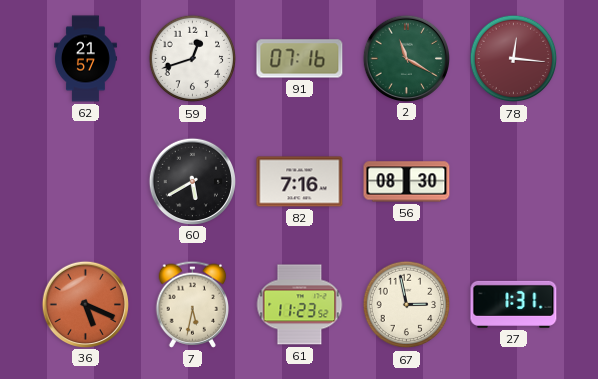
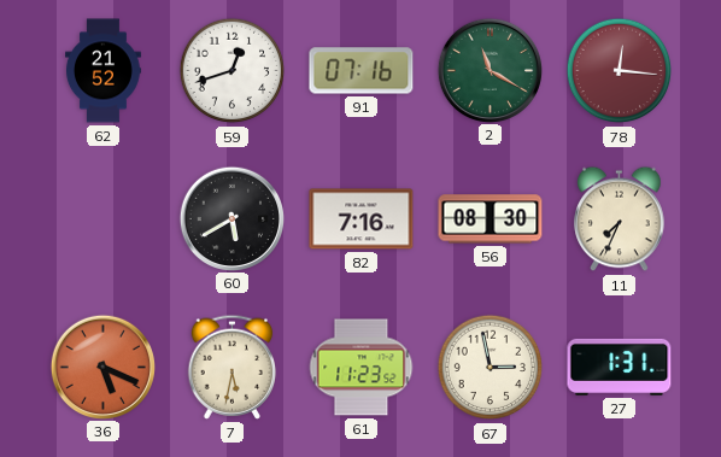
62: 21:57 -> 21:52
11: none -> 7:34
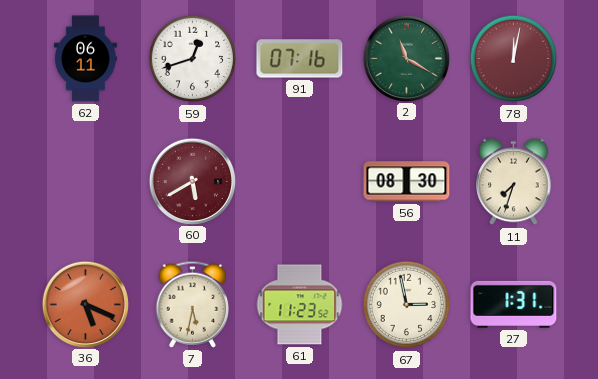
62: 21:52 -> 06:11
78: 12:16 -> 12:02
60 dial: black -> burgundy
82: 7:16 -> none
11: 7:34 -> 7:33
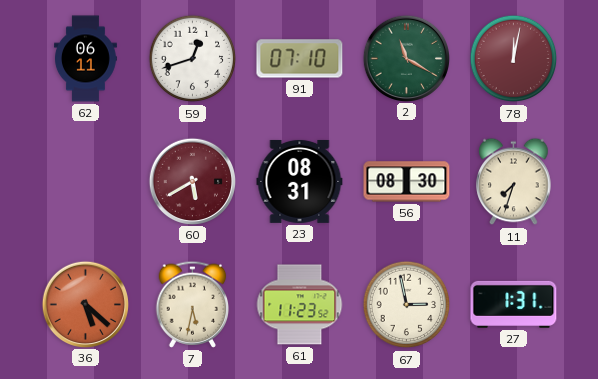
91: 07:16 -> 07:10
23: none -> 08:31
36: 5:19 -> 5:22
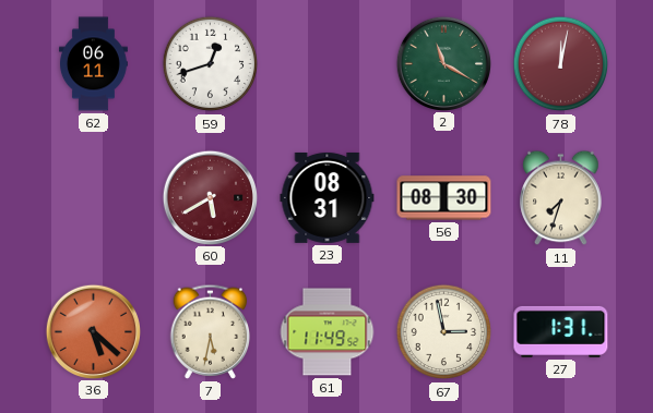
91: 07:10 -> none
61: 11:23 -> 11:49
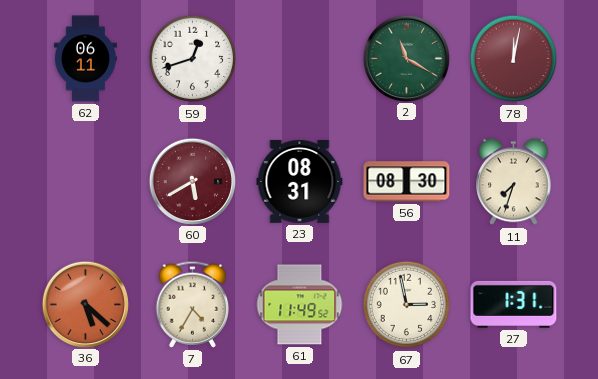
7: 5:32 -> 4:35
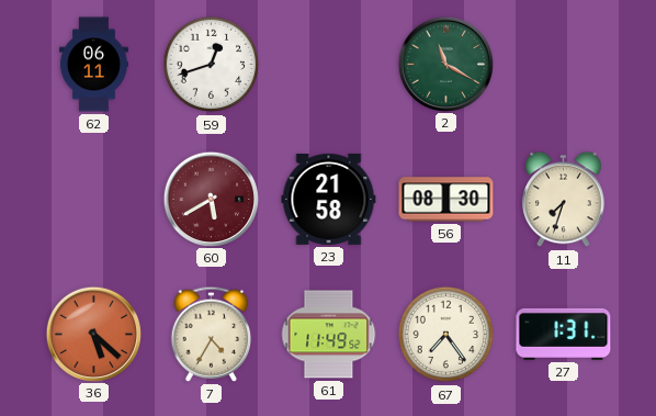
78: 12:02 -> none
23: 08:31 -> 21:58
67: 2:58 -> 7:24
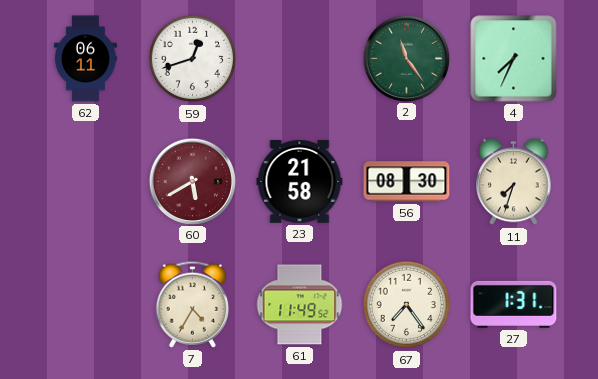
2: 11:20 -> 11:24
4: none -> 7:34
36: 5:22 -> none
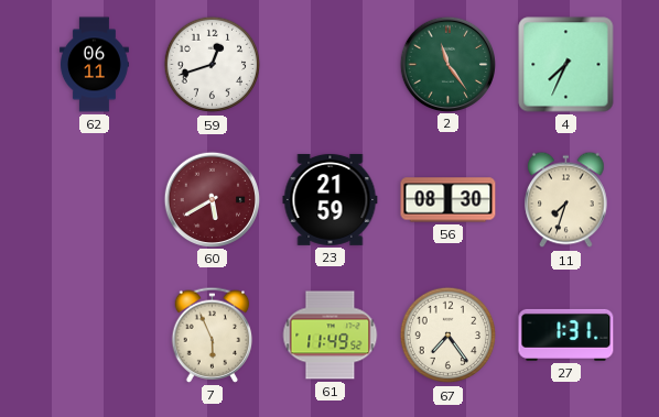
23: 21:58 -> 21:59
7: 4:35 -> 5:56
